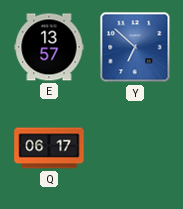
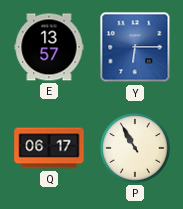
Y: 6:52 -> 6:15
P: none -> 10:55
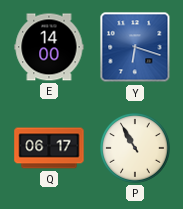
E: 13:57 -> 14:00
Y: 6:15 -> 6:18
